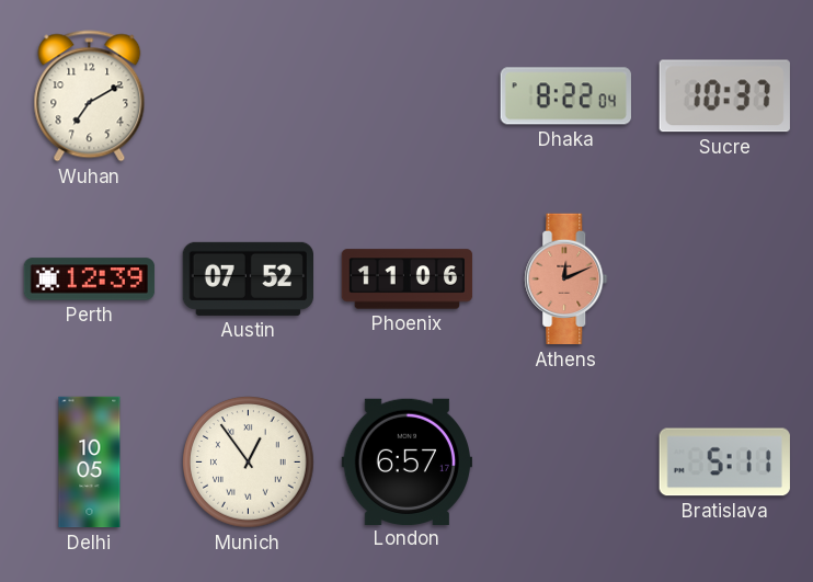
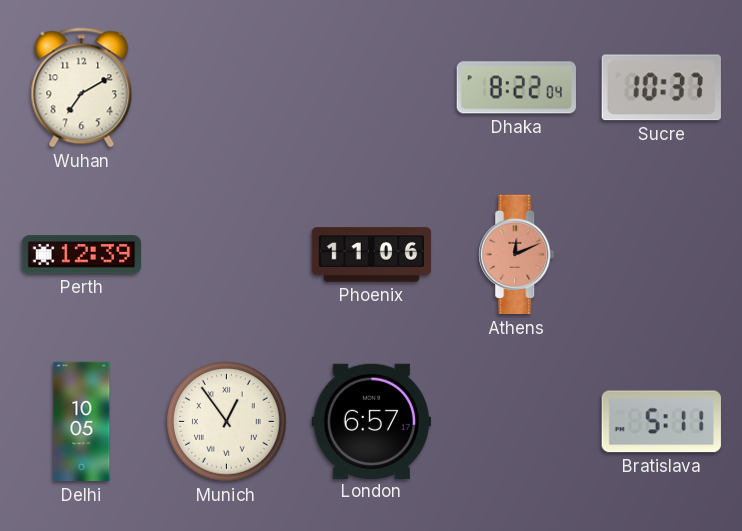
Austin: 07:52 -> none
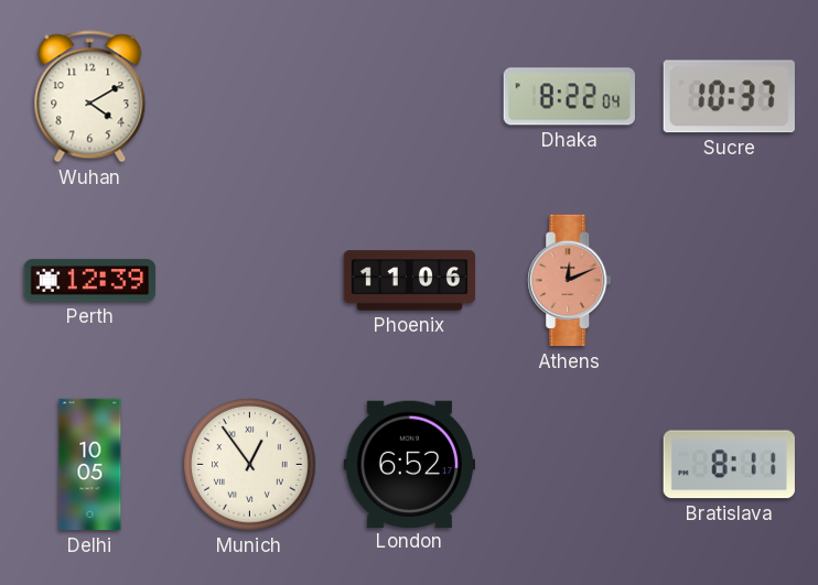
Wuhan: 7:10 -> 4:10
London: 6:57 -> 6:52
Bratislava: 5:11 -> 8:11
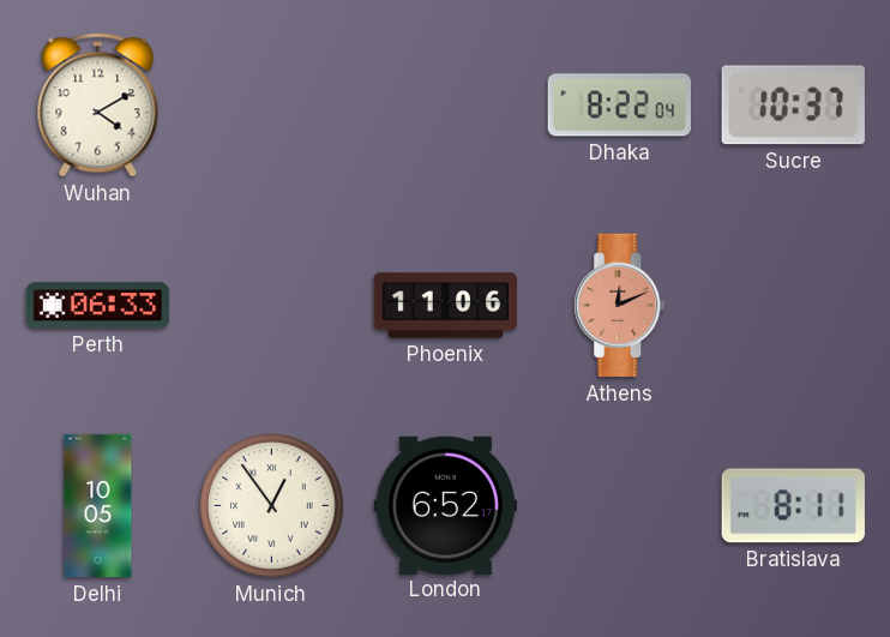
Perth: 12:39 -> 06:33
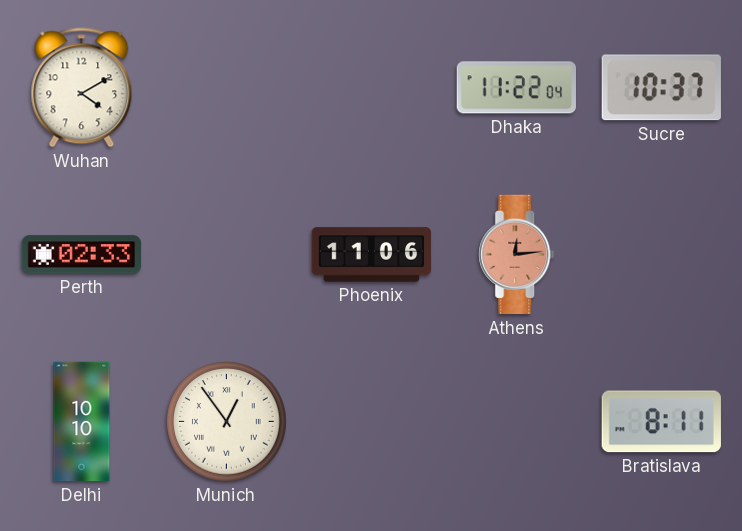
Dhaka: 8:22 -> 11:22
Perth: 06:33 -> 02:33
Athens: 12:11 -> 12:14
Delhi: 10:05 -> 10:10
London: 6:52 -> none
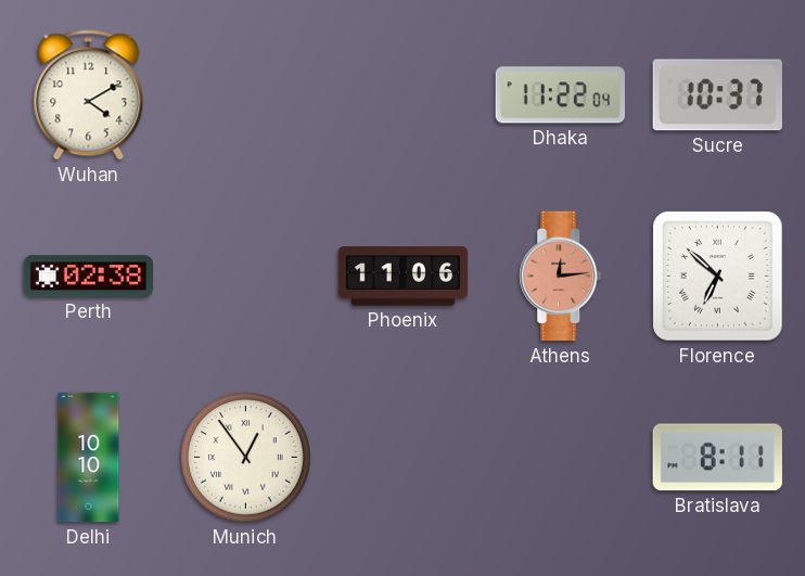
Perth: 02:33 -> 02:38
Florence: none -> 6:52
